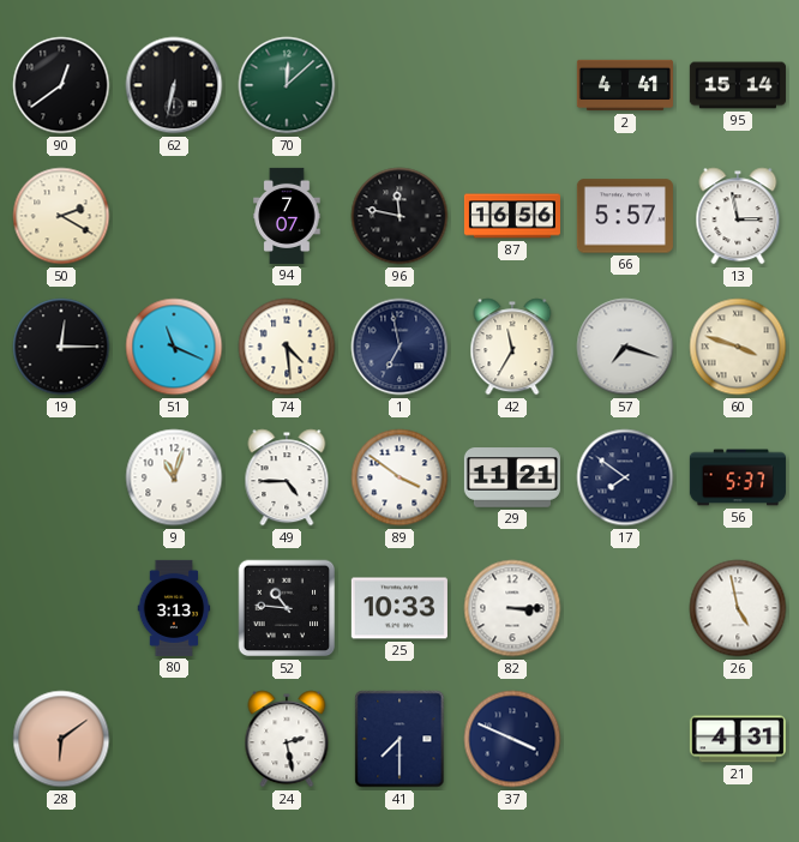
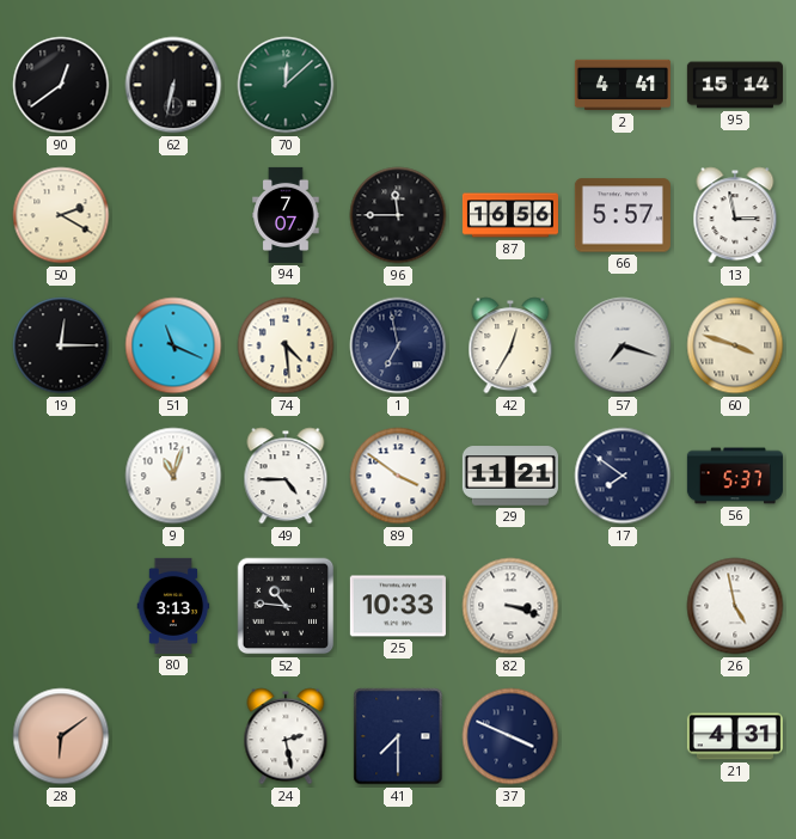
96: 11:47 -> 11:45
42: 11:35 -> 12:35
82: 3:15 -> 3:18
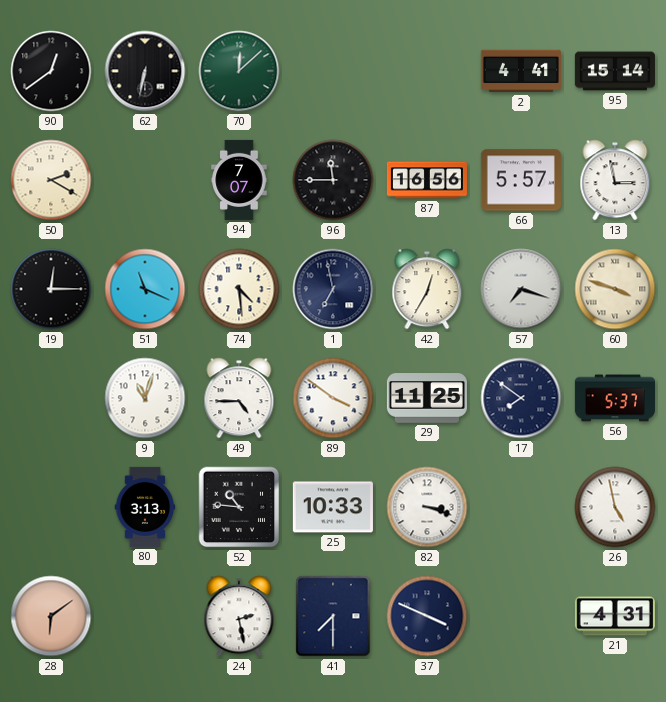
29: 11:21 -> 11:25
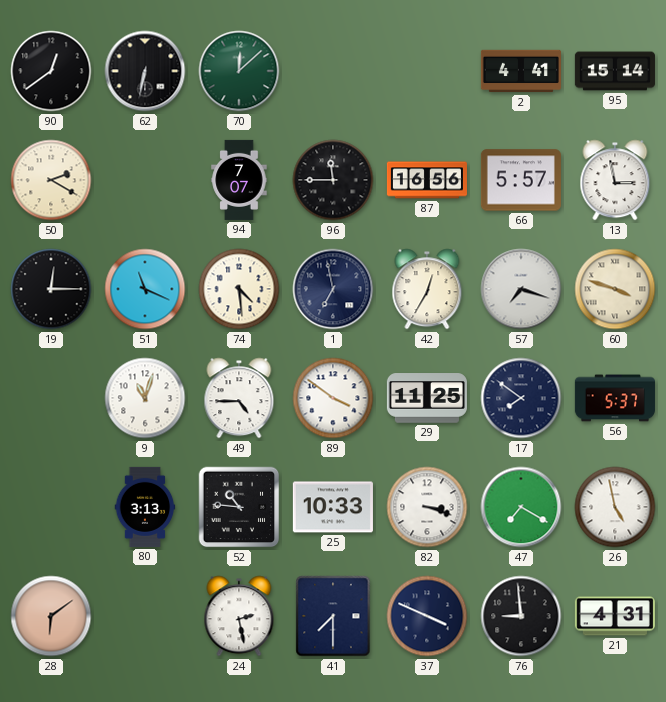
47: none -> 7:20
76: none -> 8:59
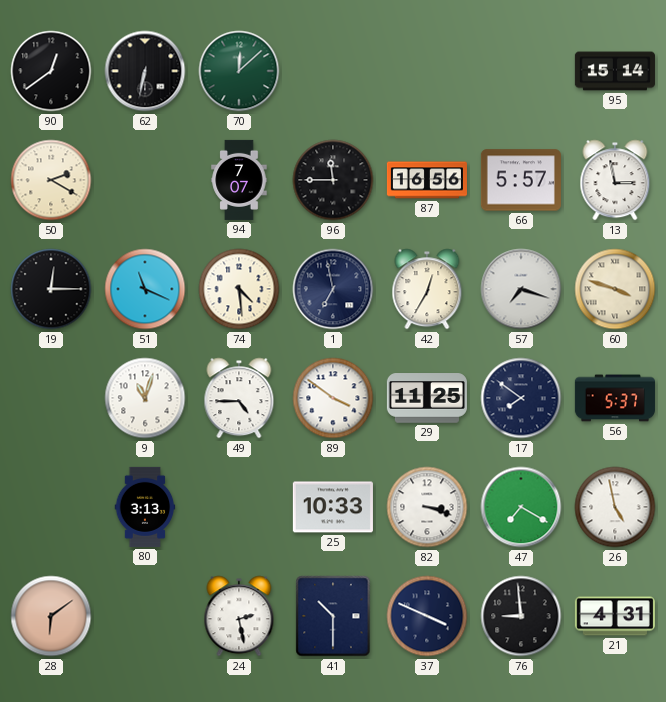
2: 4:41 -> none
52: 10:46 -> none
41: 7:30 -> 10:30
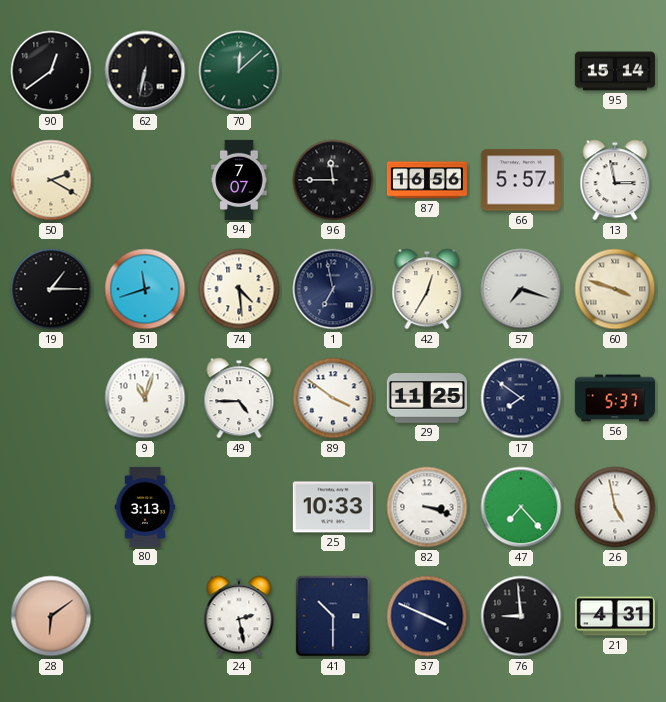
19: 12:15 -> 1:15
51: 11:19 -> 11:42
47: 7:20 -> 7:23
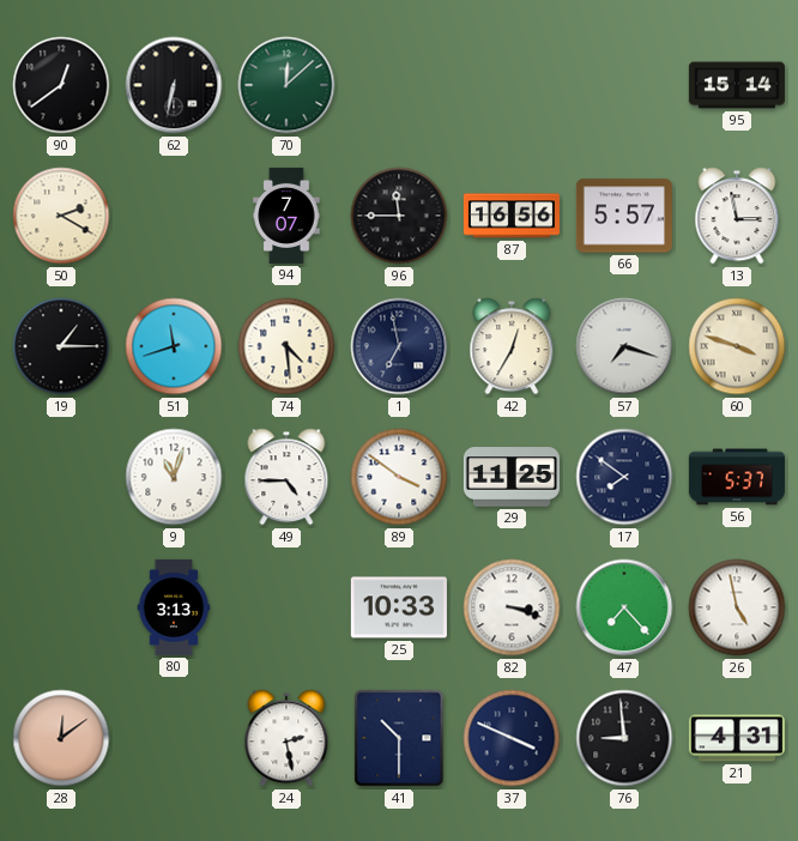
28: 6:09 -> 12:09
